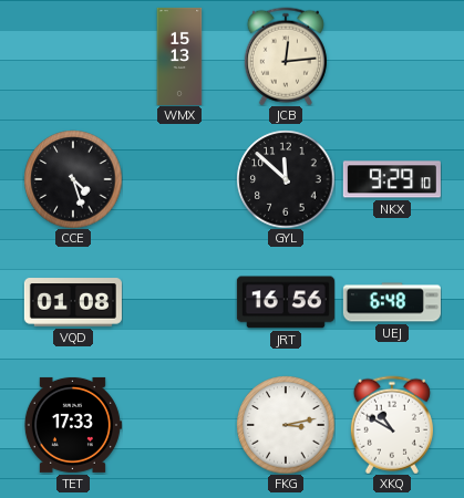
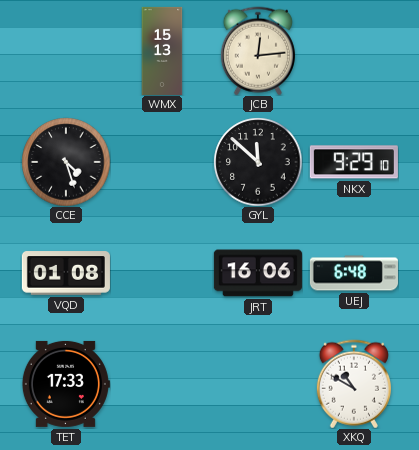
JRT: 16:56 -> 16:06
FKG: 3:13 -> none
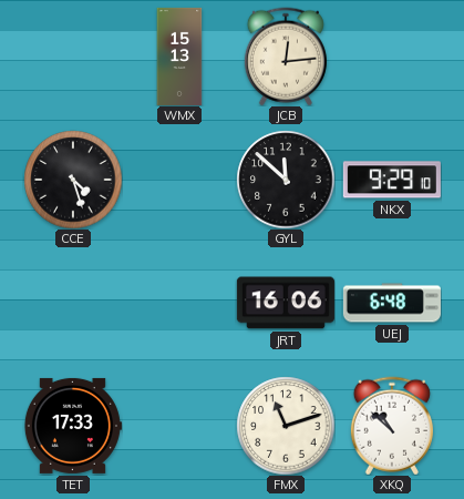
VQD: 01:08 -> none
FMX: none -> 11:12
XKQ: 10:50 -> 10:52
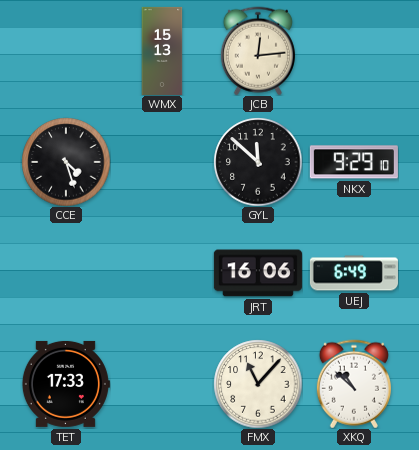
UEJ: 6:48 -> 6:49
FMX: 11:12 -> 11:07
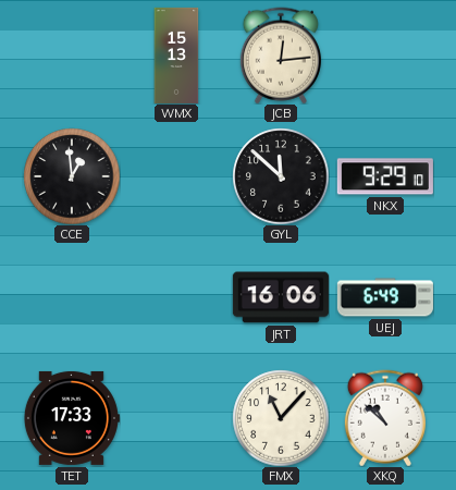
CCE: 4:27 -> 12:59
